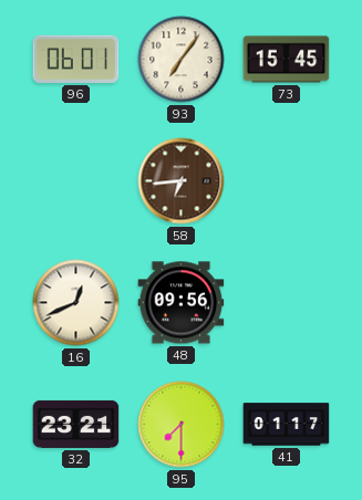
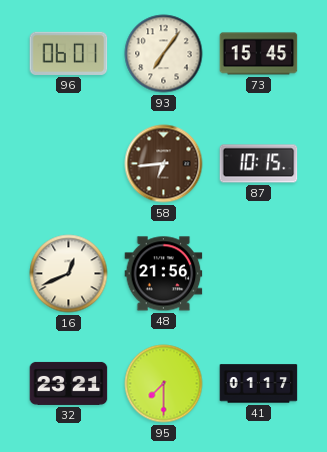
87: none -> 10:15
48: 09:56 -> 21:56
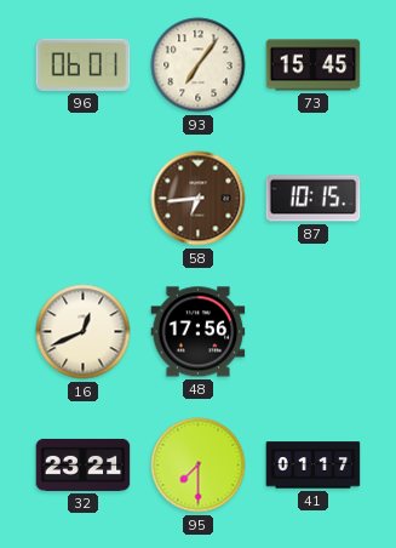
48: 21:56 -> 17:56
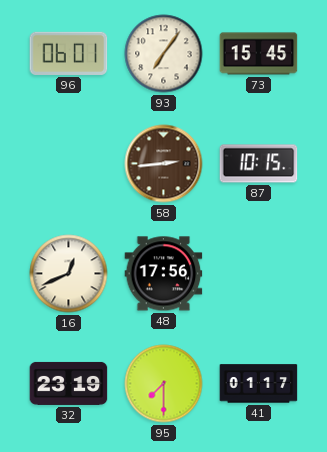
58: 6:44 -> 2:44
32: 23:21 -> 23:19
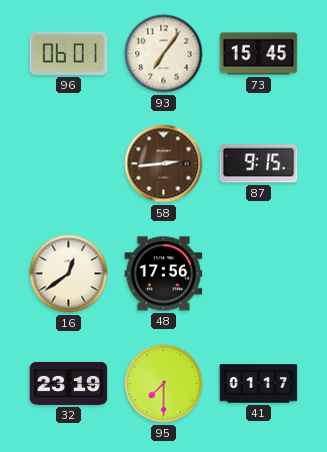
87: 10:15 -> 9:15
16: 12:41 -> 12:39
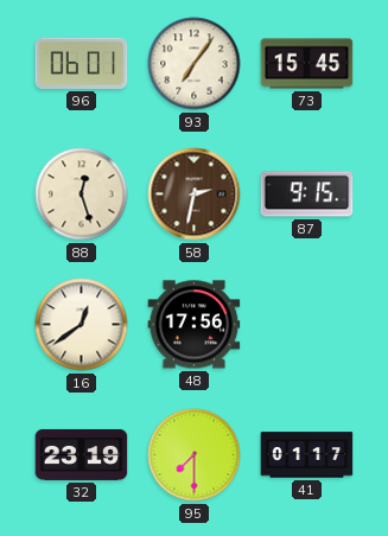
88: none -> 12:27
58: 2:44 -> 2:32
